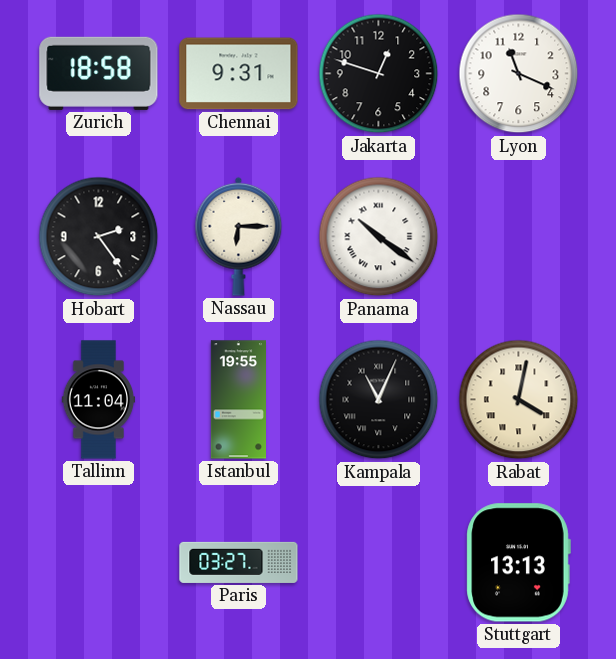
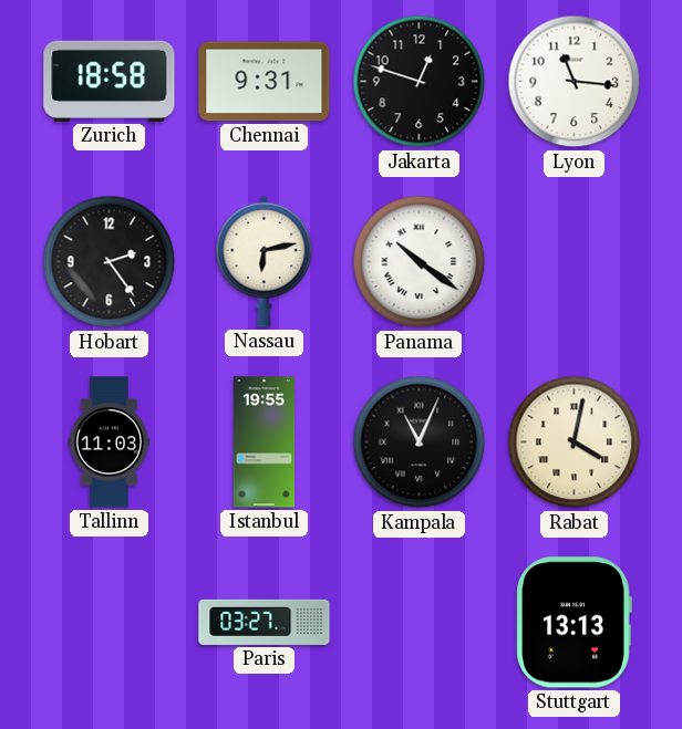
Lyon: 11:19 -> 11:16
Nassau: 6:15 -> 6:13
Tallinn: 11:04 -> 11:03
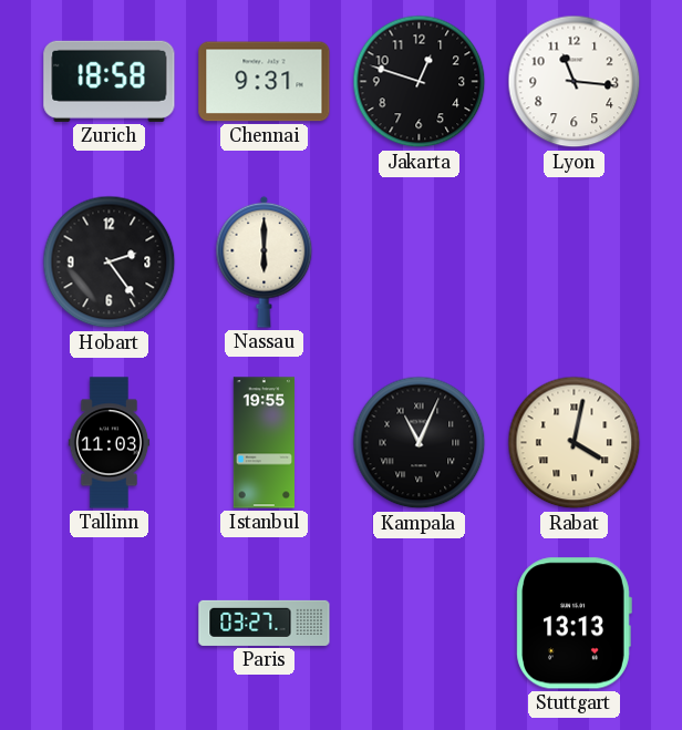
Nassau: 6:13 -> 6:00
Panama: 10:21 -> none
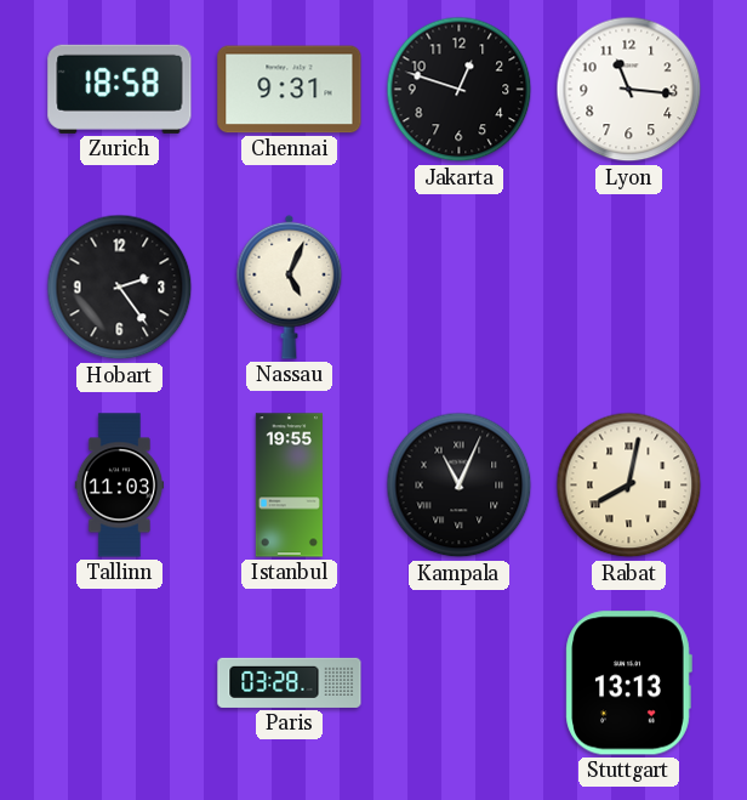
Nassau: 6:00 -> 5:04
Rabat: 4:02 -> 8:02
Paris: 03:27 -> 03:28
